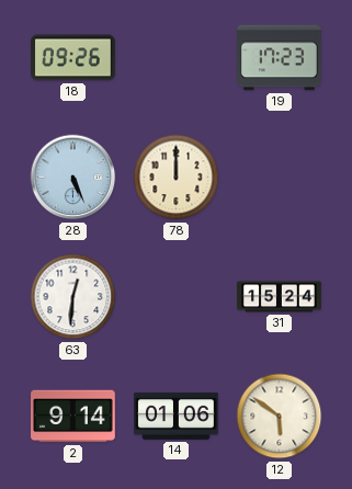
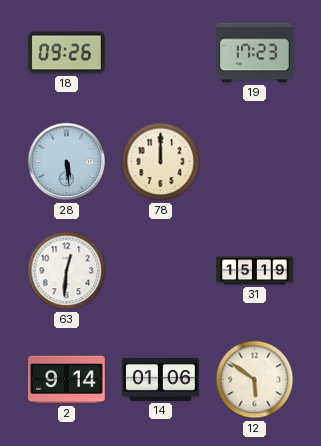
28: 5:26 -> 5:29
31: 15:24 -> 15:19
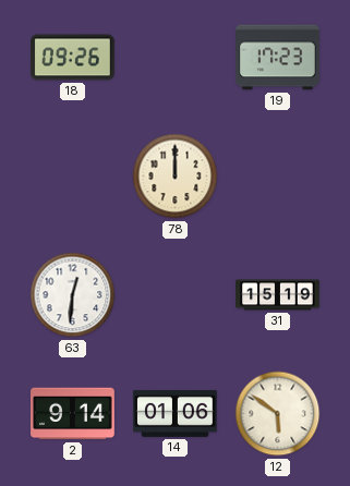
28: 5:29 -> none
